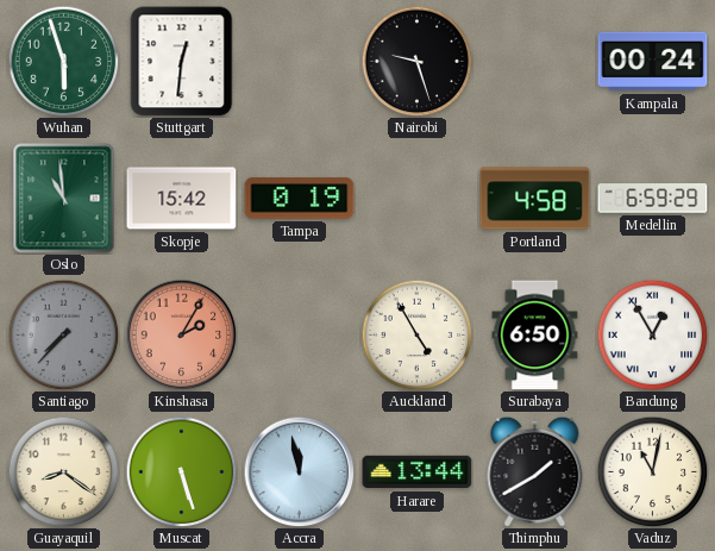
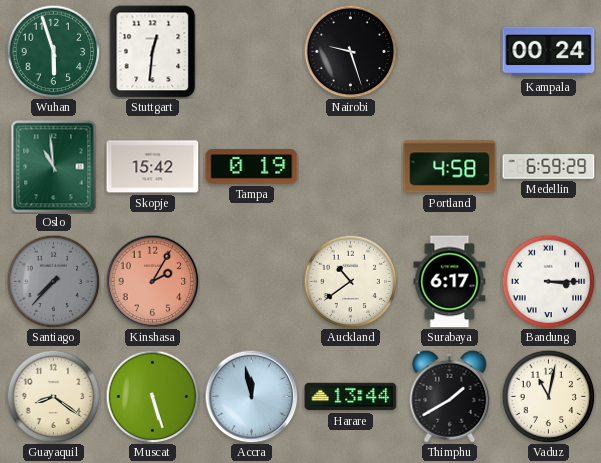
Auckland: 4:55 -> 10:39
Surabaya: 6:50 -> 6:17
Bandung: 12:55 -> 3:15
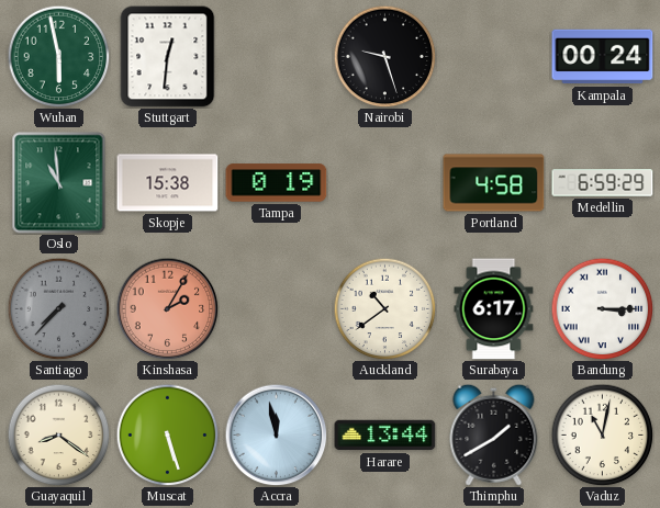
Wuhan: 5:57 -> 5:58
Skopje: 15:42 -> 15:38
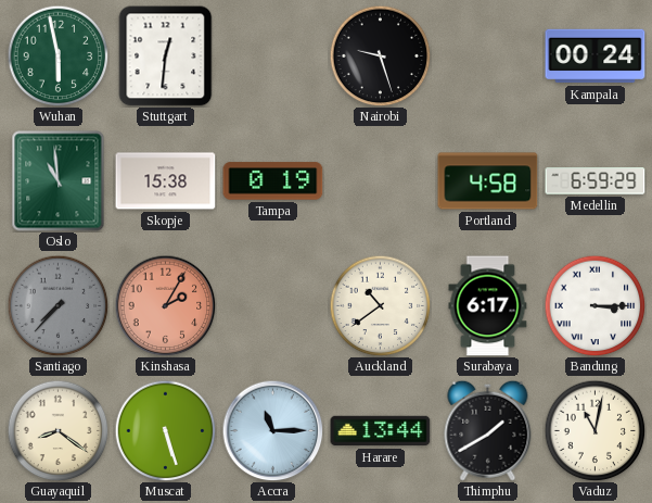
Accra: 11:58 -> 11:15
